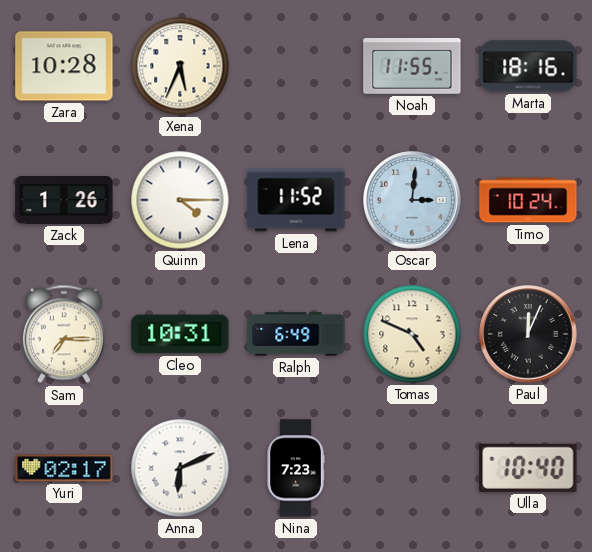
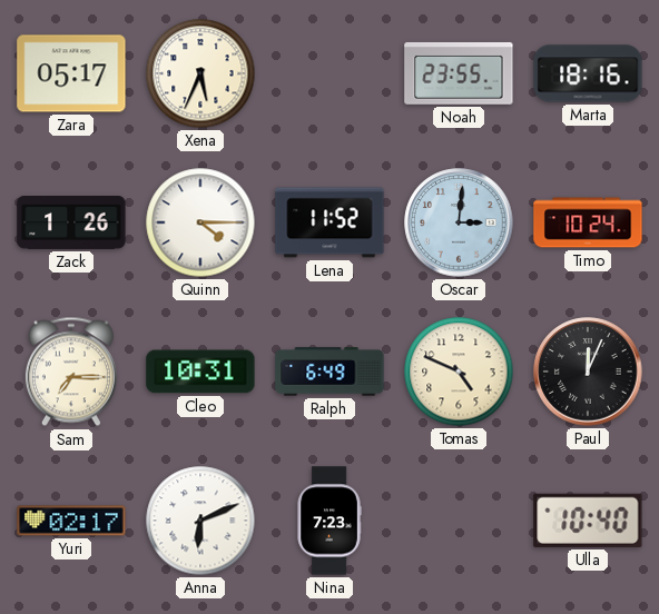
Zara: 10:28 -> 05:17
Noah: 11:55 -> 23:55
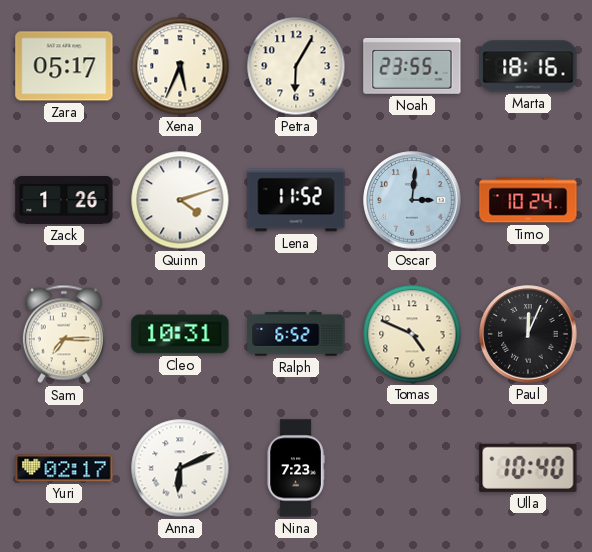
Petra: none -> 6:05
Quinn: 4:15 -> 4:12
Ralph: 6:49 -> 6:52
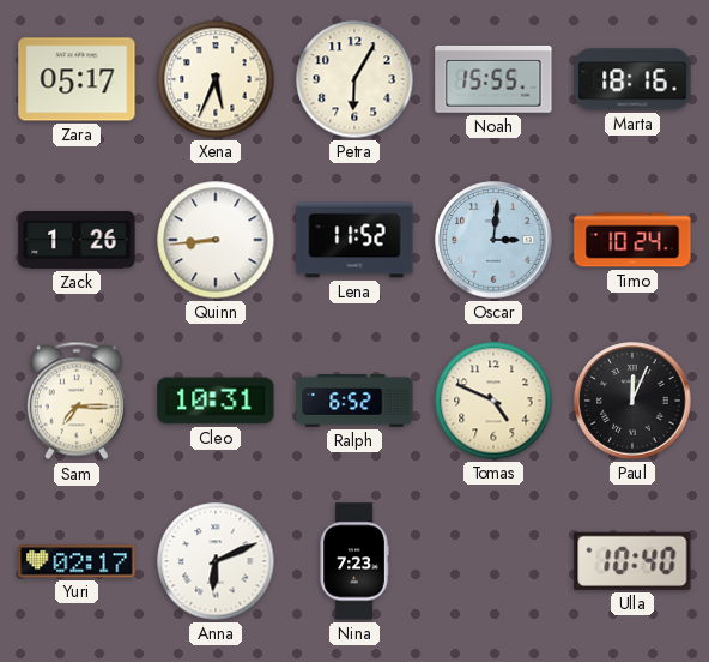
Noah: 23:55 -> 15:55
Quinn: 4:12 -> 8:44
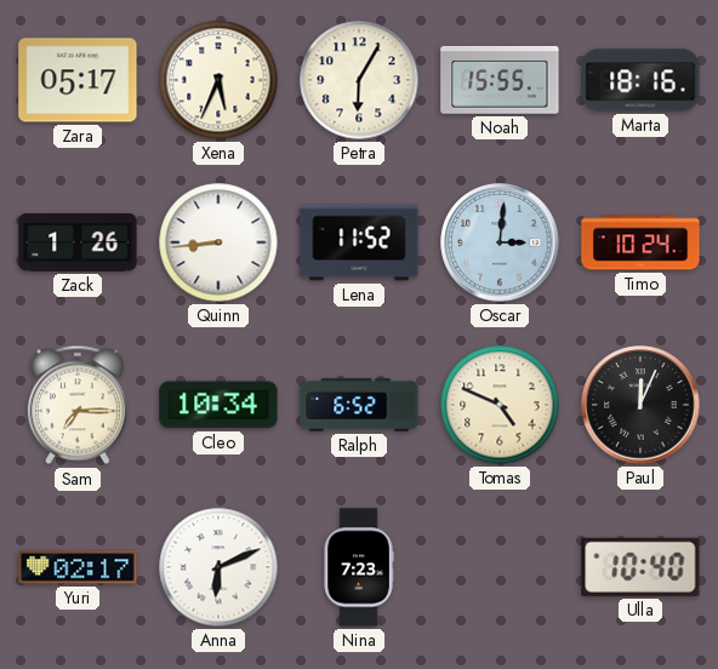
Cleo: 10:31 -> 10:34
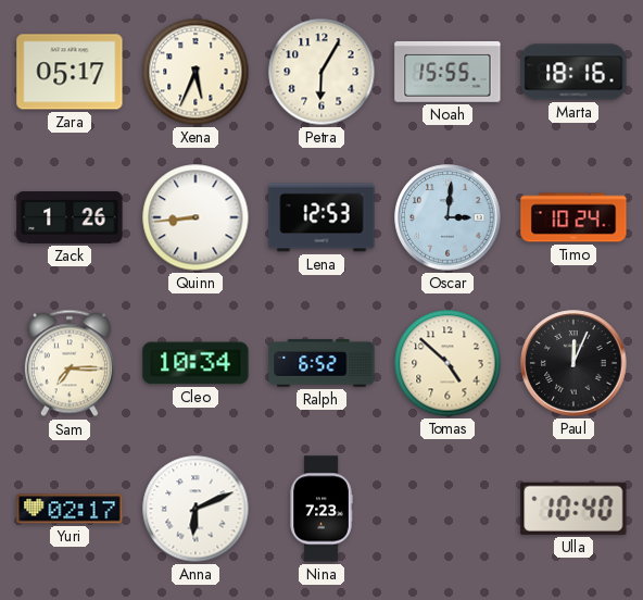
Lena: 11:52 -> 12:53
Tomas: 4:49 -> 4:52
